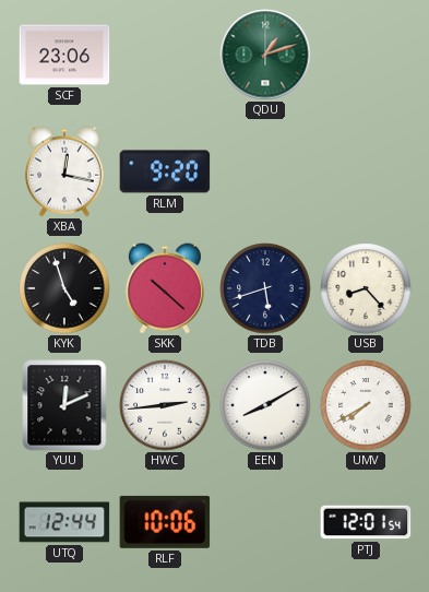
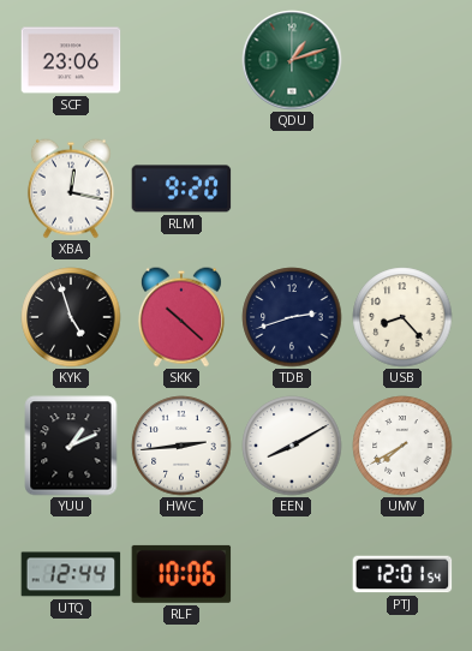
TDB: 5:42 -> 2:42
YUU: 12:11 -> 1:11
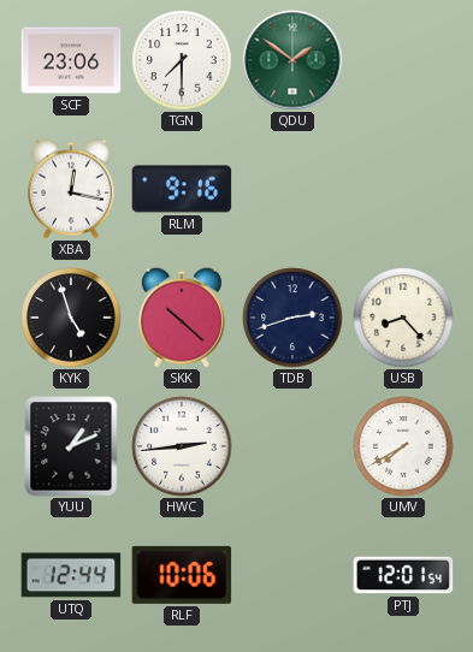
TGN: none -> 7:30
QDU: 1:12 -> 1:51
RLM: 9:20 -> 9:16
EEN: 8:10 -> none
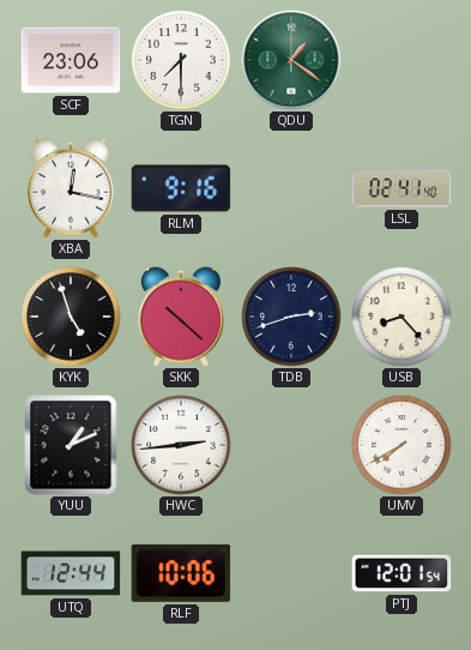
QDU: 1:51 -> 1:21
LSL: none -> 02:41
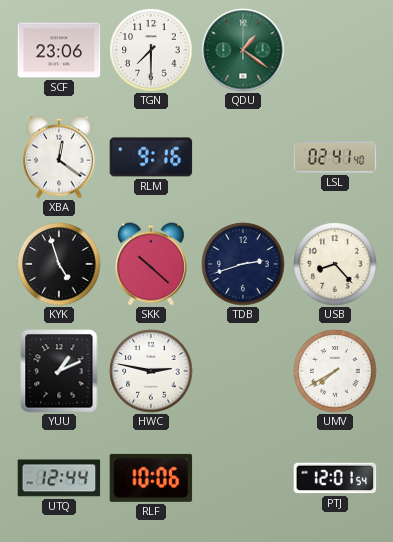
XBA: 12:17 -> 12:21
HWC: 2:44 -> 2:47
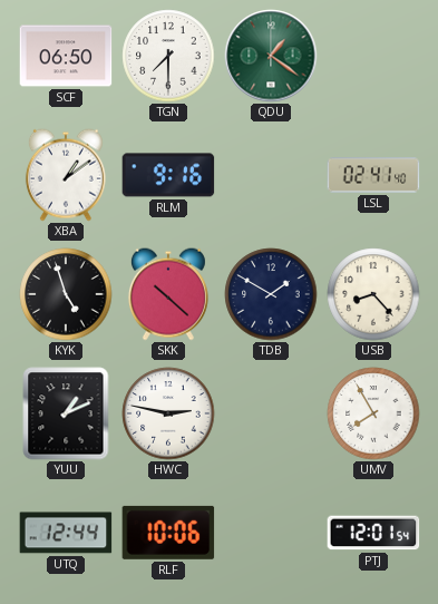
SCF: 23:06 -> 06:50
XBA: 12:21 -> 1:09
TDB: 2:42 -> 1:50
UMV: 7:40 -> 7:55
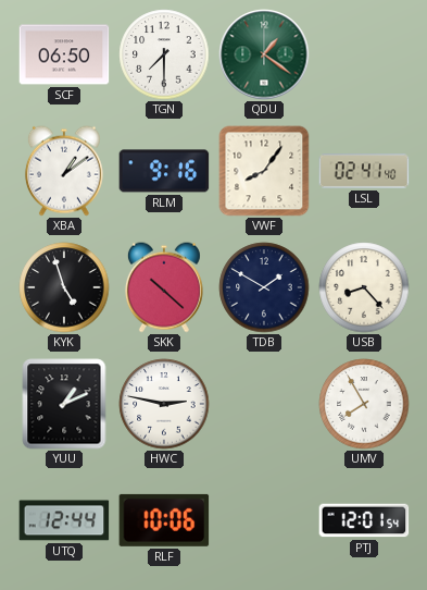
VWF: none -> 8:06
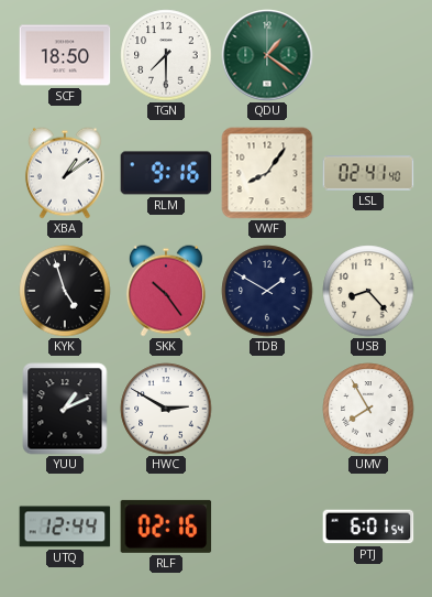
SCF: 06:50 -> 18:50
SKK: 10:22 -> 10:24
HWC: 2:47 -> 2:50
RLF: 10:06 -> 02:16
PTJ: 12:01 -> 6:01
